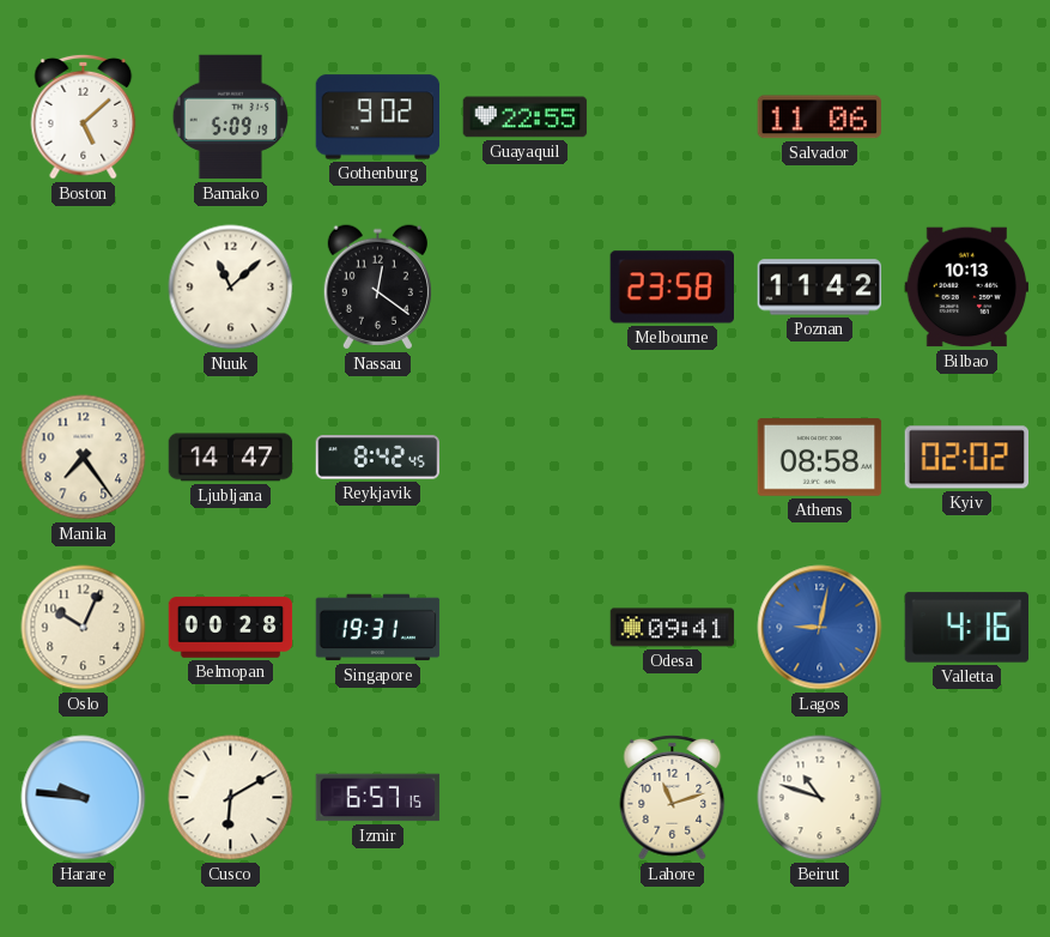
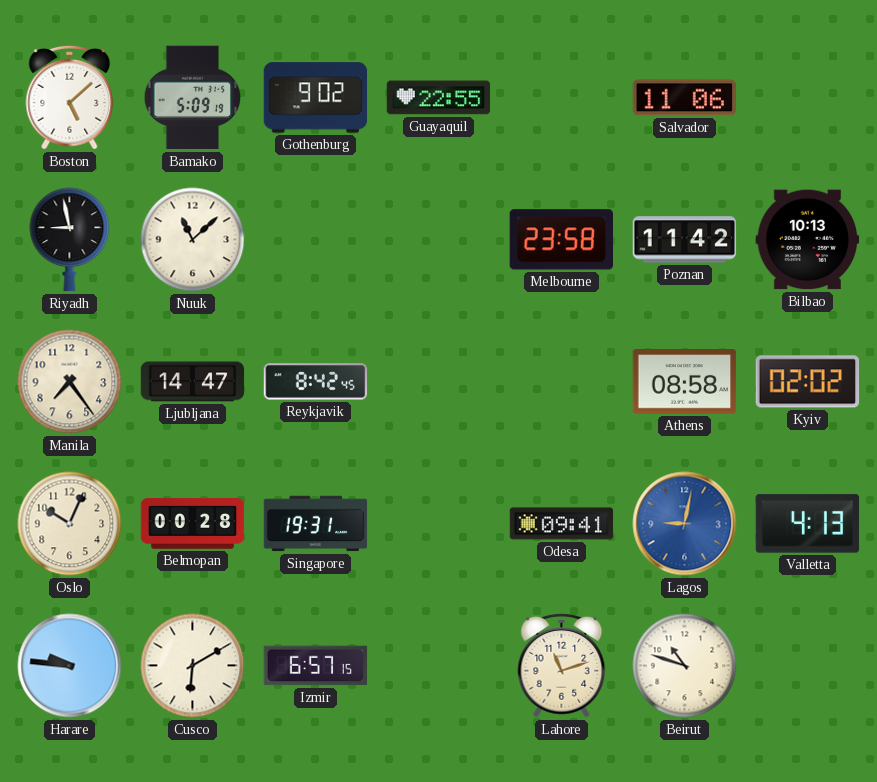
Riyadh: none -> 8:58
Nassau: 12:21 -> none
Valletta: 4:16 -> 4:13
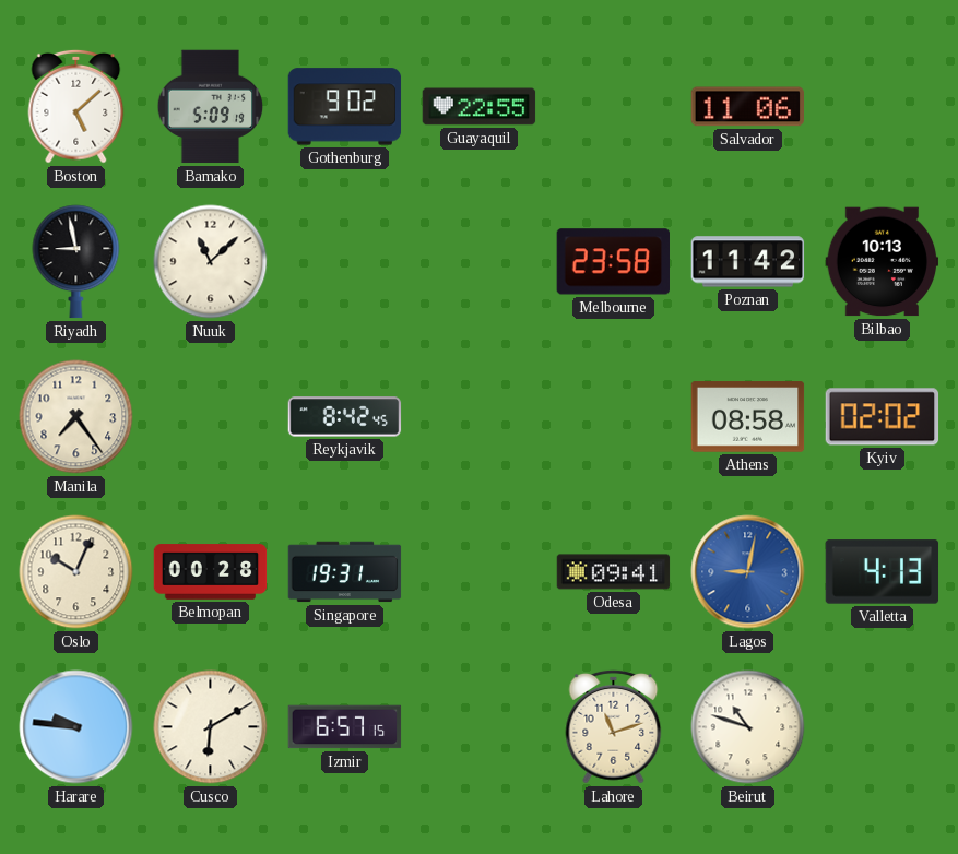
Ljubljana: 14:47 -> none
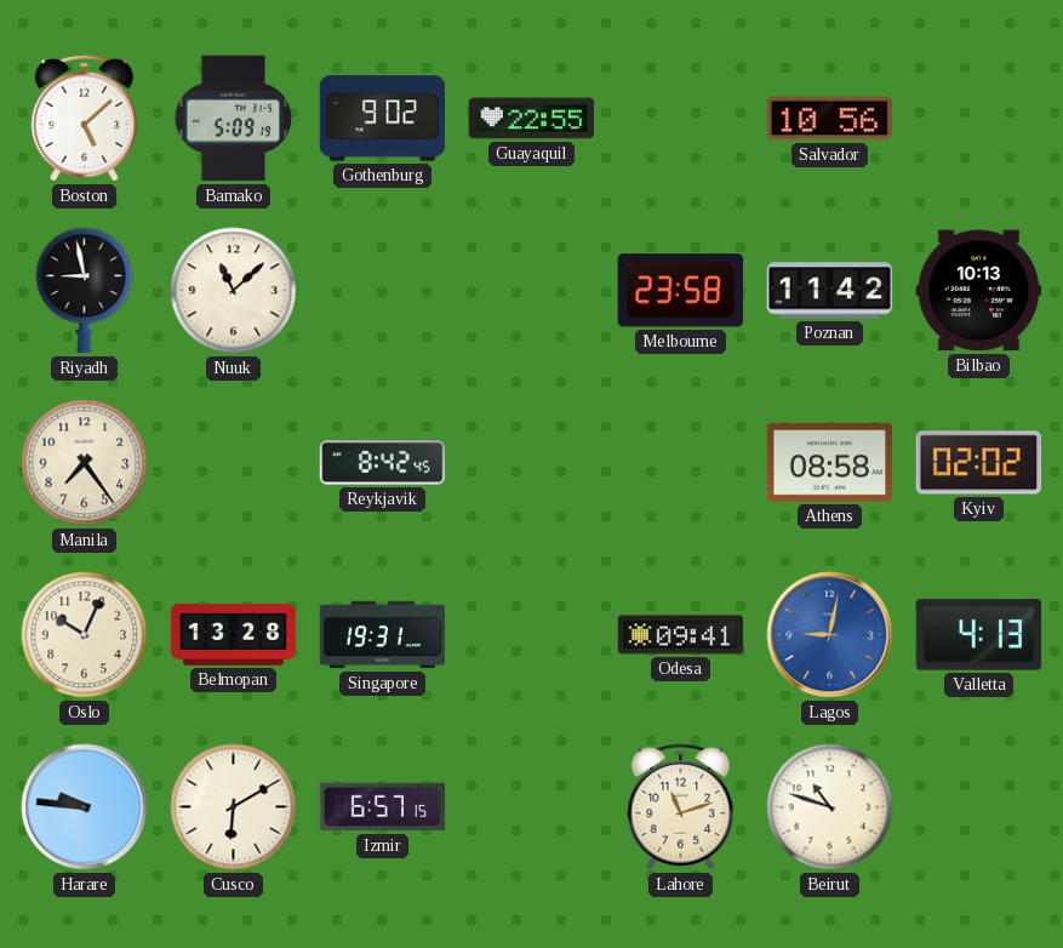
Salvador: 11:06 -> 10:56
Belmopan: 00:28 -> 13:28
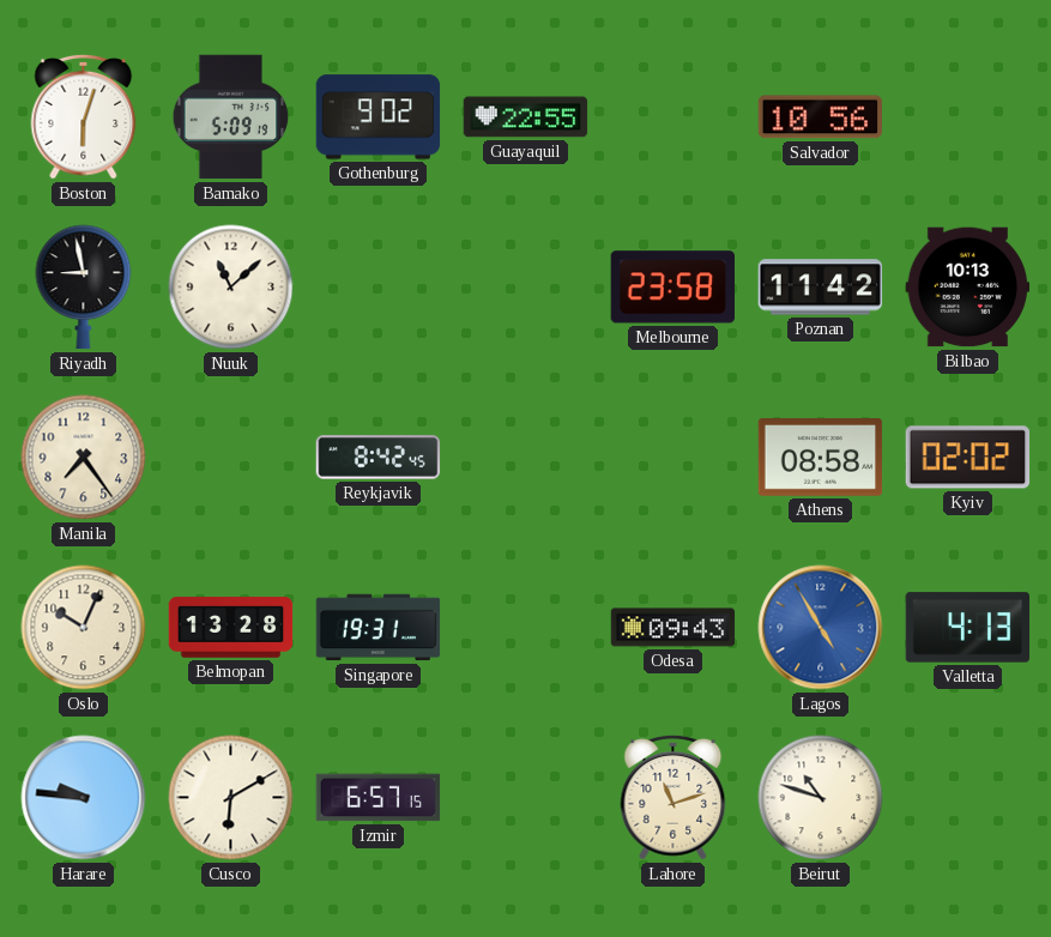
Boston: 5:08 -> 6:03
Odesa: 09:41 -> 09:43
Lagos: 9:02 -> 4:55
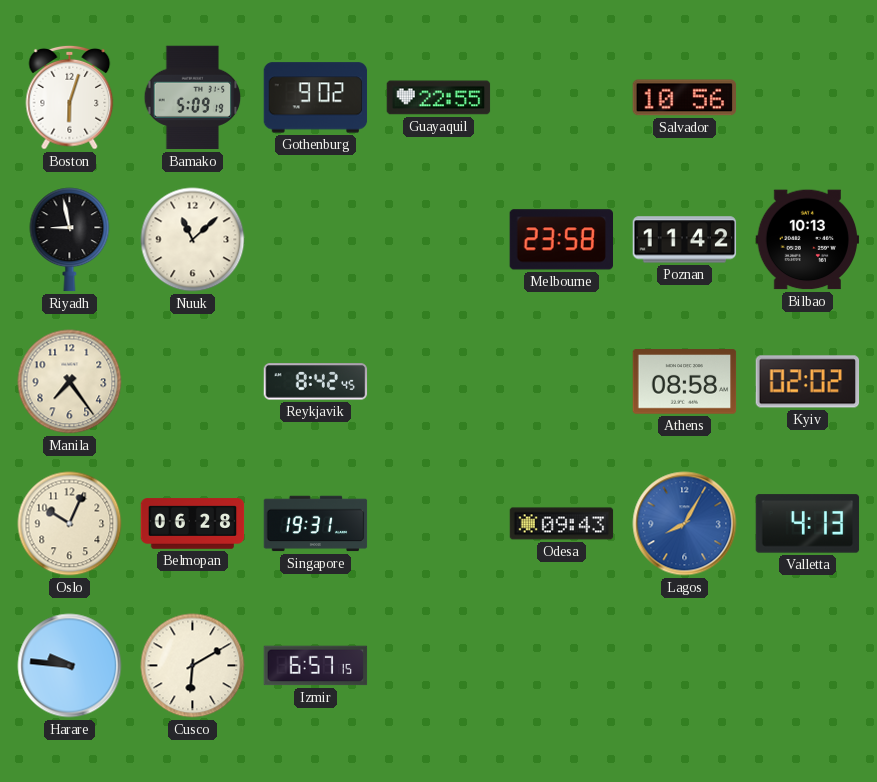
Belmopan: 13:28 -> 06:28
Lagos: 4:55 -> 8:05
Lahore: 11:12 -> none
Beirut: 10:48 -> none
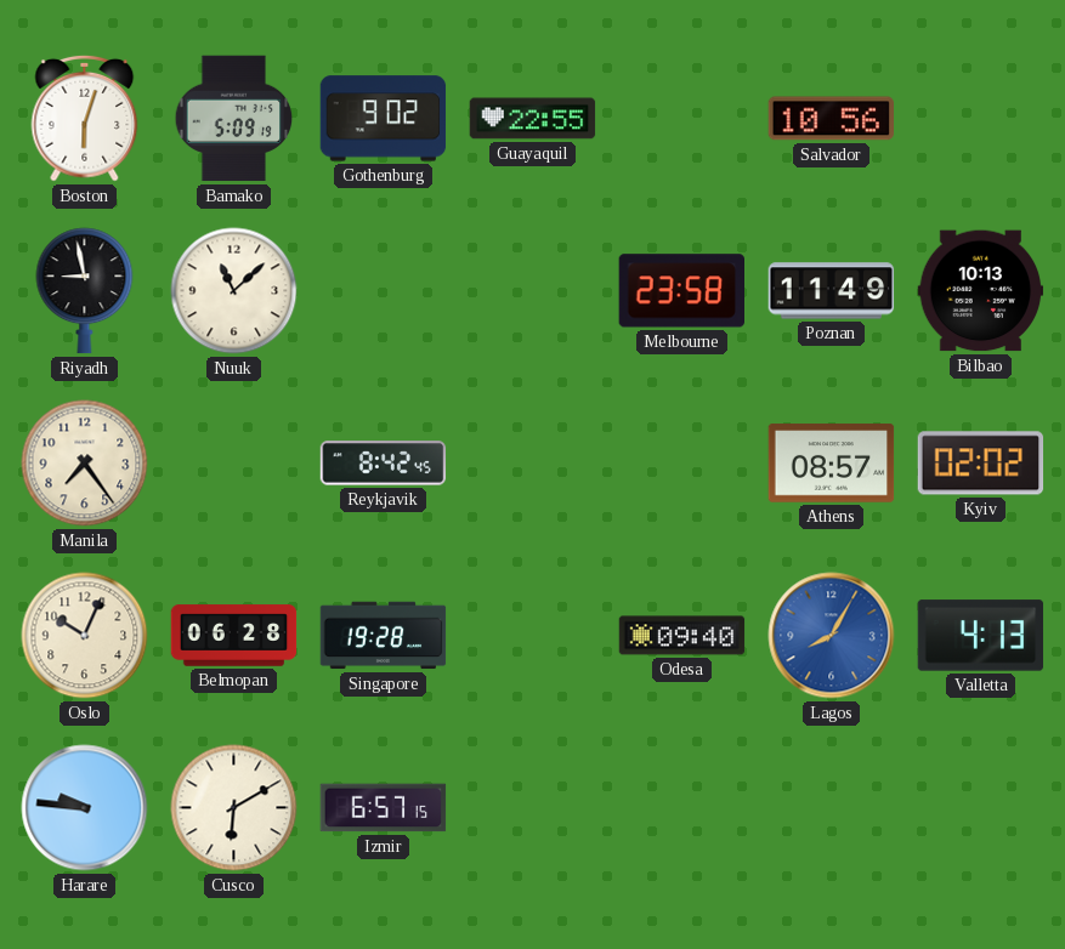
Poznan: 11:42 -> 11:49
Athens: 08:58 -> 08:57
Singapore: 19:31 -> 19:28
Odesa: 09:43 -> 09:40
